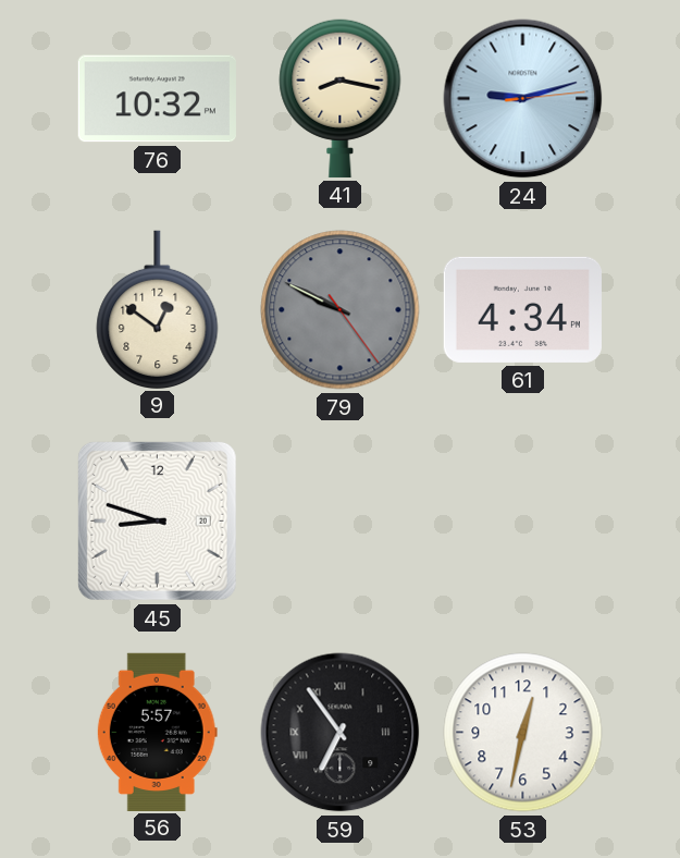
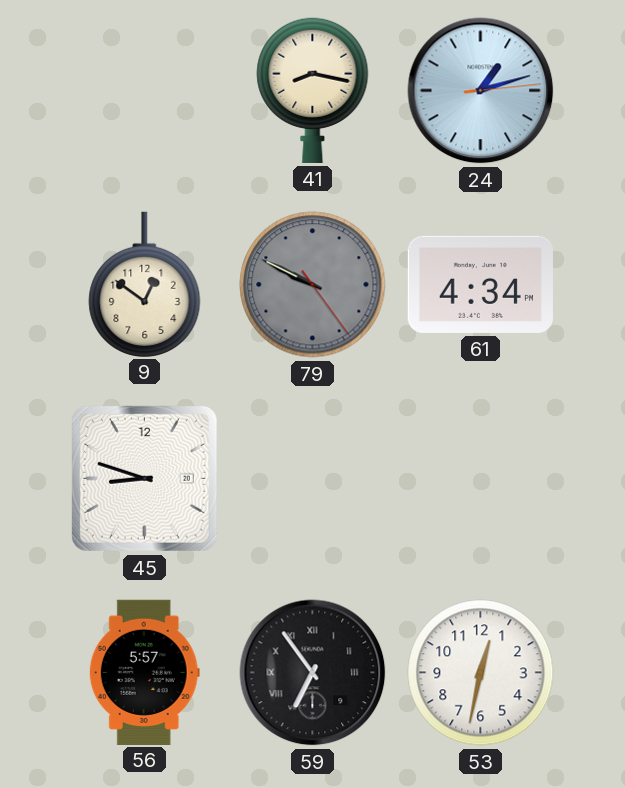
76: 10:32 -> none
24: 9:12 -> 1:12
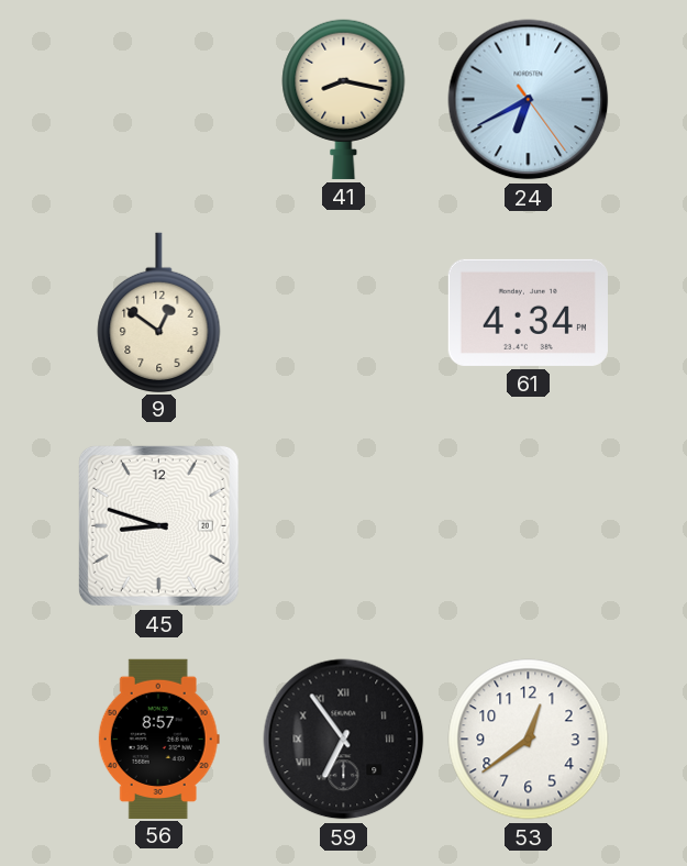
24: 1:12 -> 6:40
79: 9:49 -> none
56: 5:57 -> 8:57
53: 12:32 -> 12:39
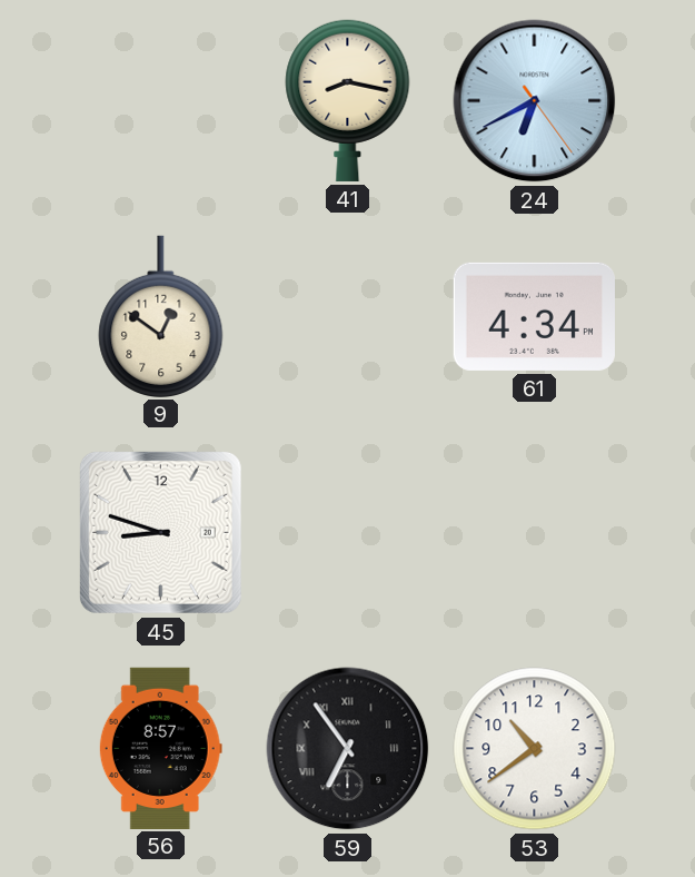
53: 12:39 -> 10:39
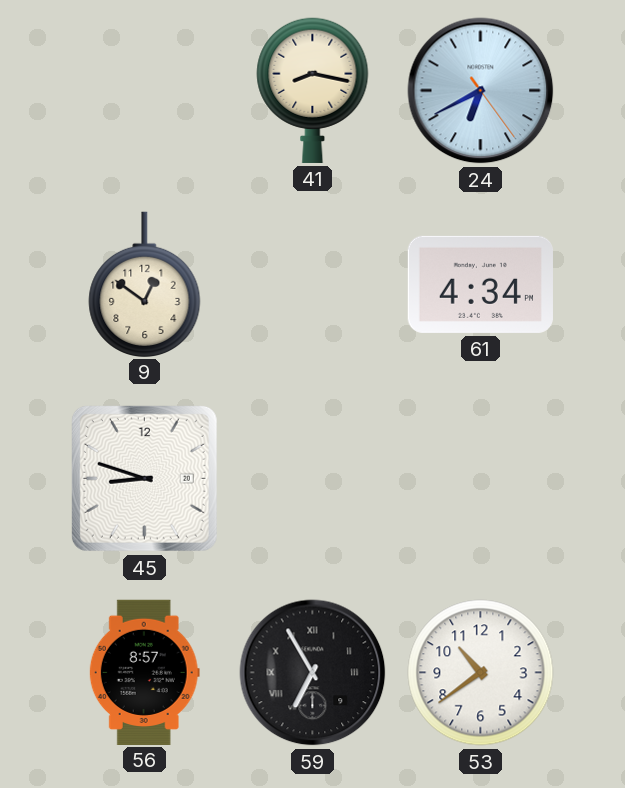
59: 6:54 -> 6:55
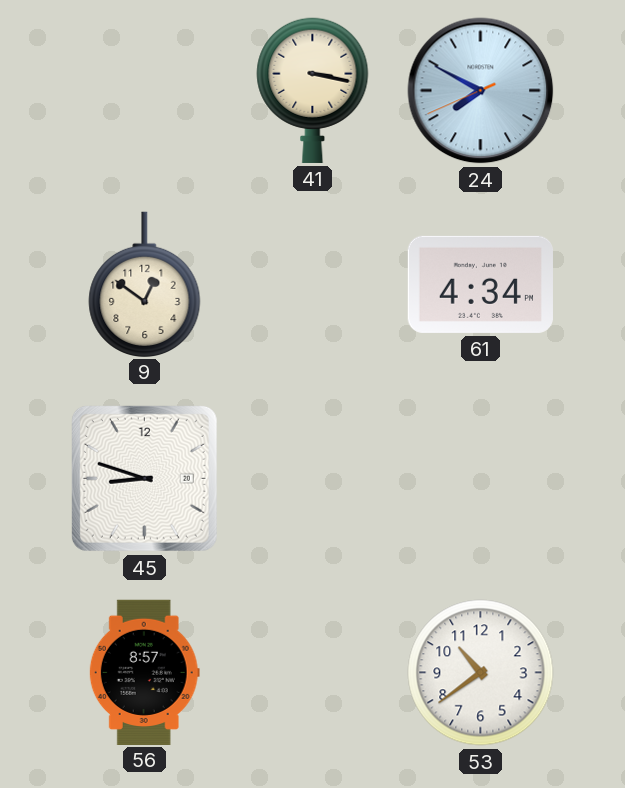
41: 8:17 -> 3:17
24: 6:40 -> 7:49
59: 6:55 -> none
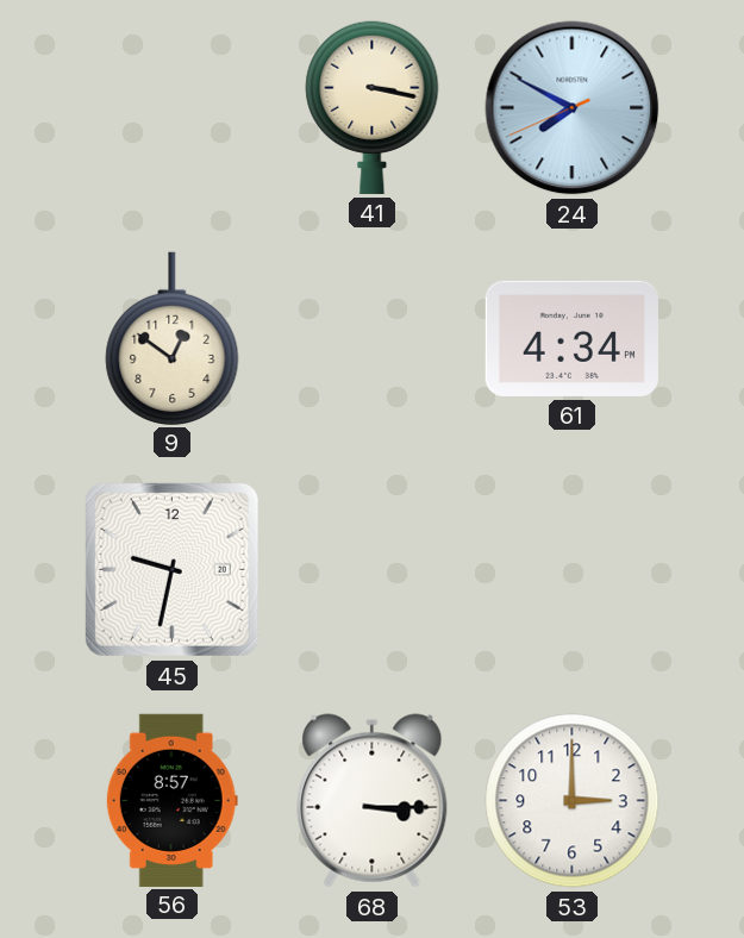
45: 8:48 -> 9:32
68: none -> 3:15
53: 10:39 -> 3:00
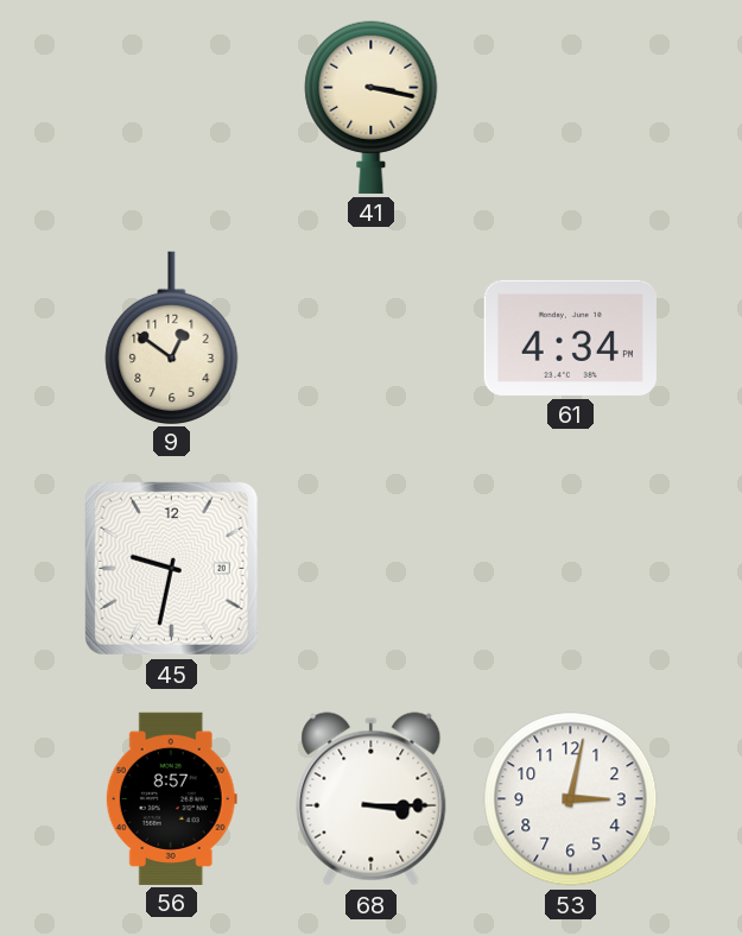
24: 7:49 -> none
53: 3:00 -> 3:02
